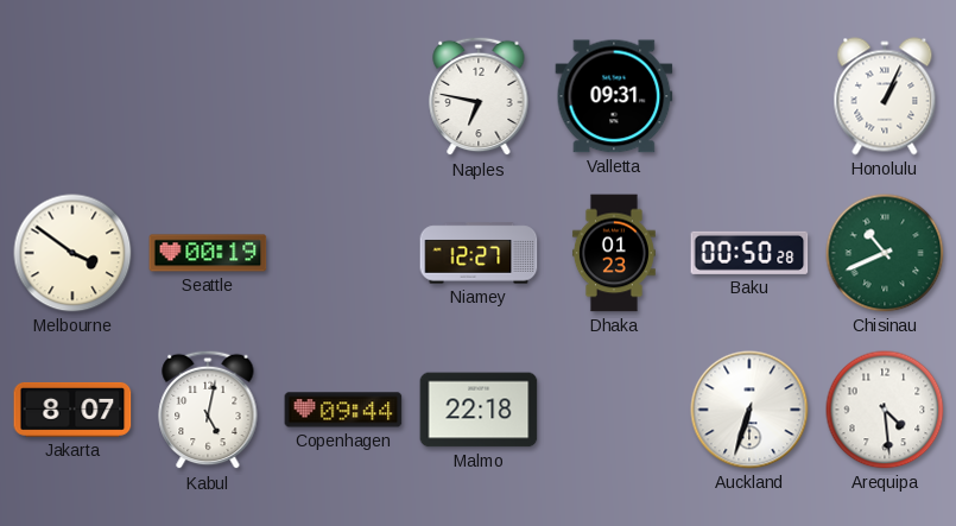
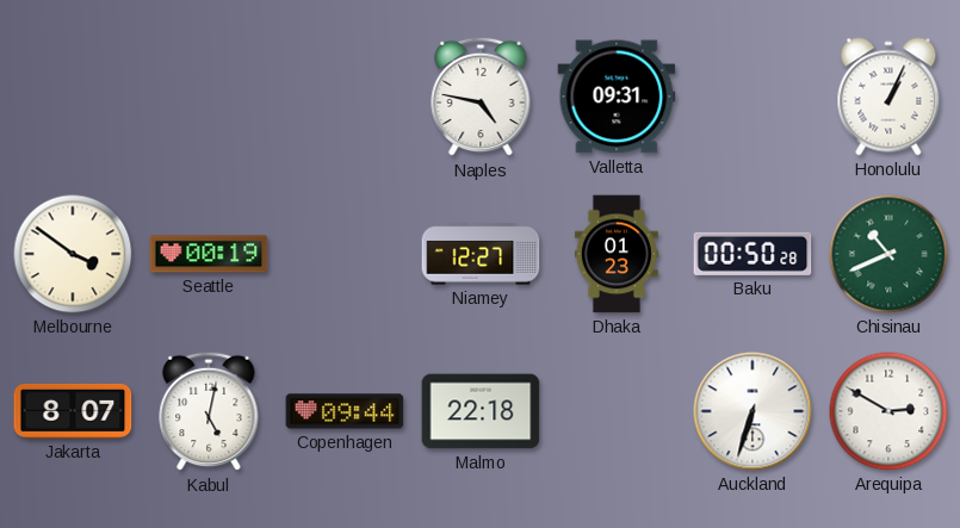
Naples: 6:47 -> 4:47
Arequipa: 4:29 -> 2:50
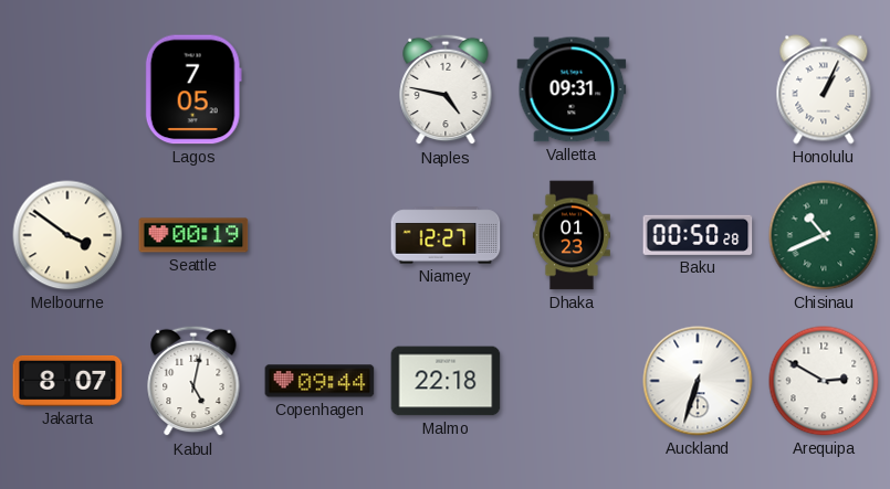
Lagos: none -> 7:05
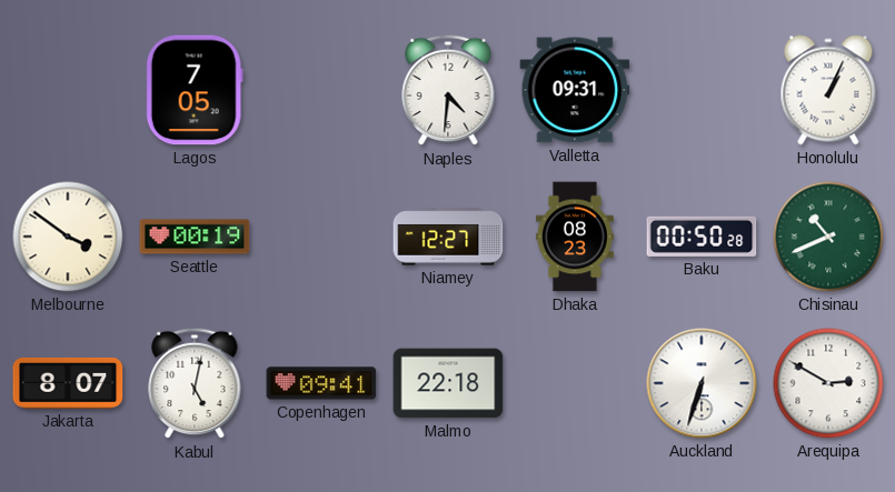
Naples: 4:47 -> 4:31
Dhaka: 01:23 -> 08:23
Copenhagen: 09:44 -> 09:41
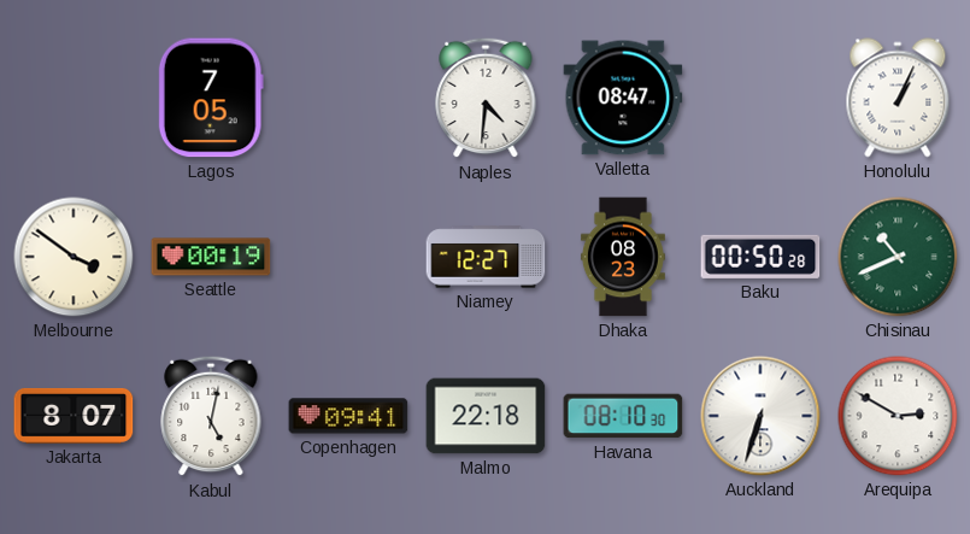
Valletta: 09:31 -> 08:47
Havana: none -> 08:10
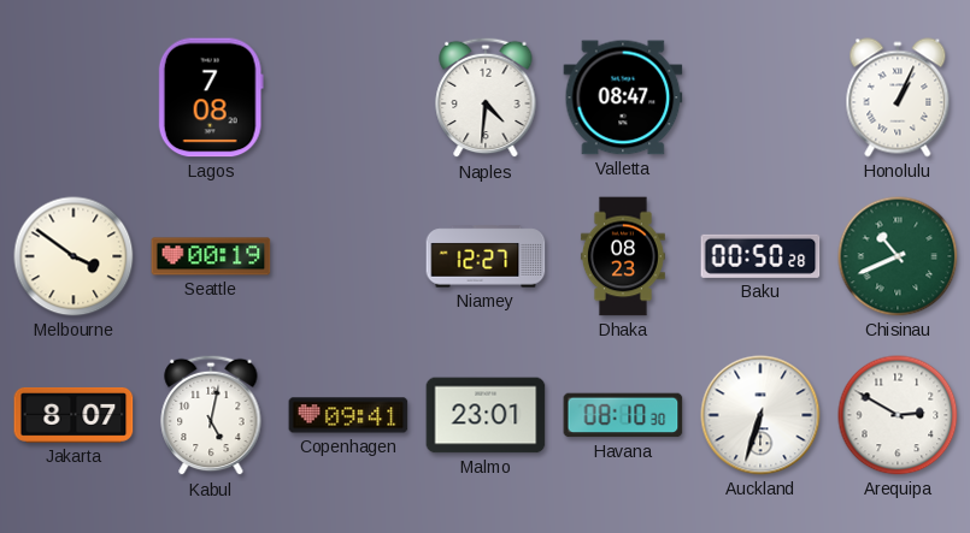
Lagos: 7:05 -> 7:08
Malmo: 22:18 -> 23:01
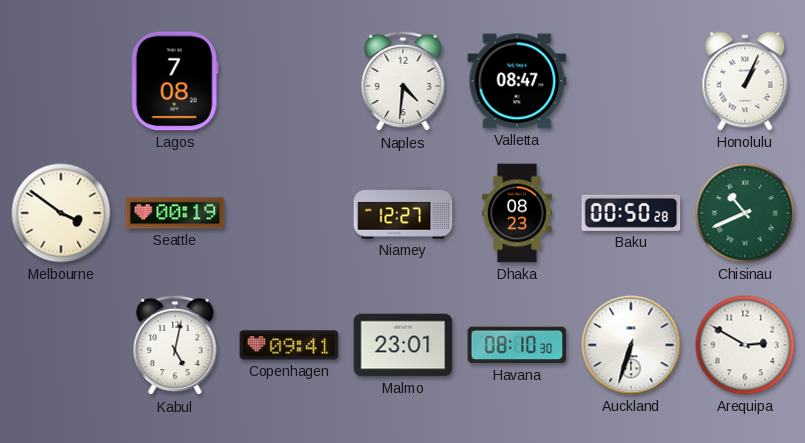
Jakarta: 8:07 -> none
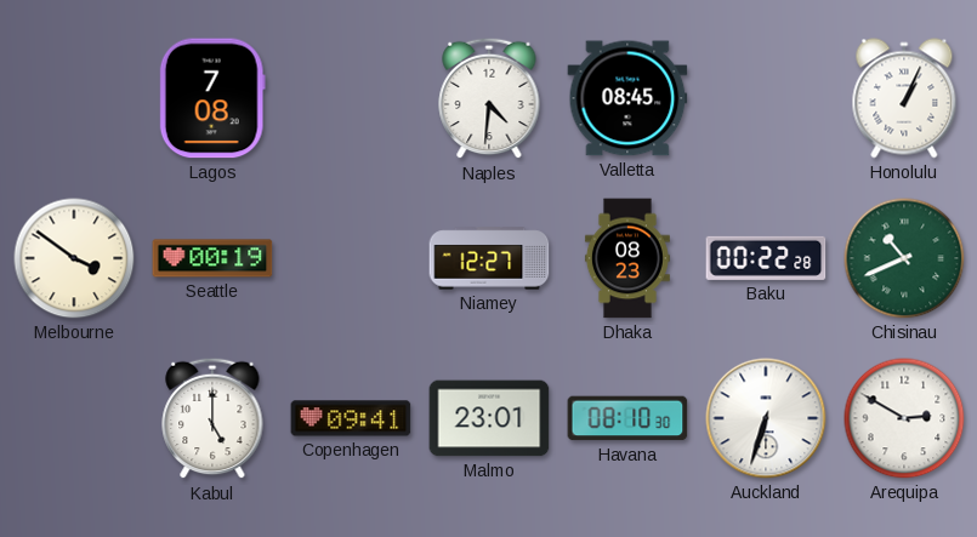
Valletta: 08:47 -> 08:45
Baku: 00:50 -> 00:22
Kabul: 5:02 -> 5:00
